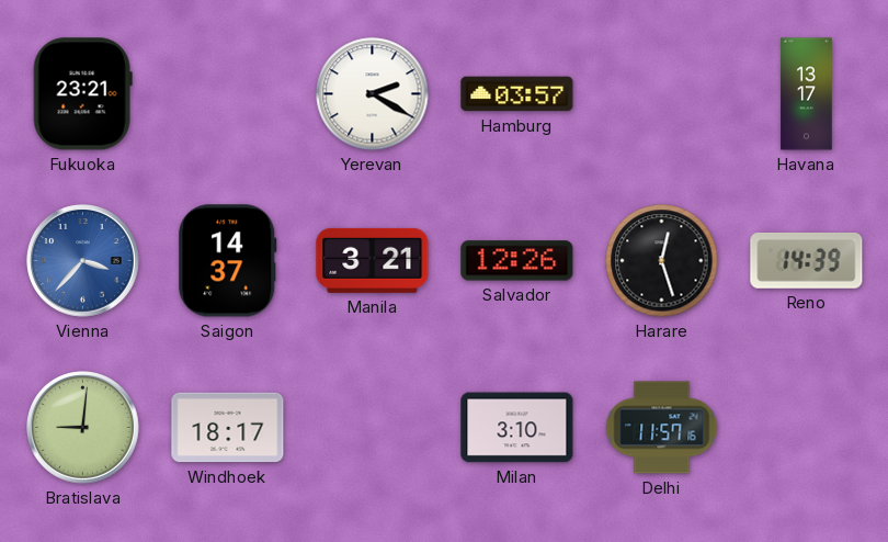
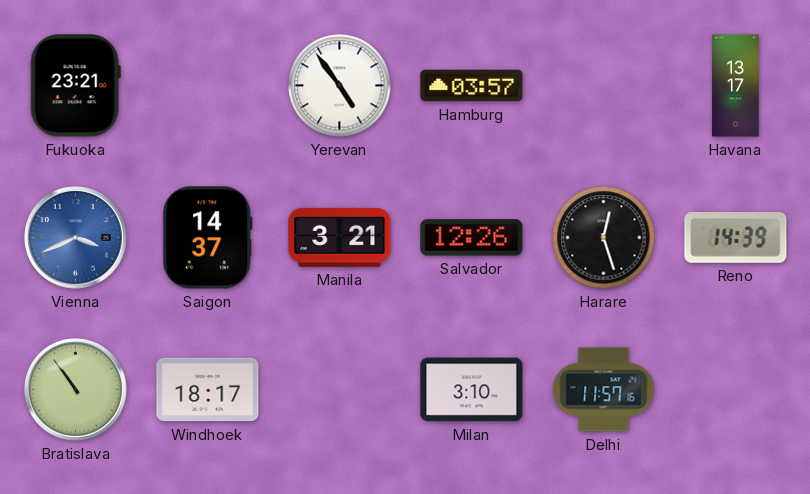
Yerevan: 2:20 -> 4:54
Vienna: 3:37 -> 3:41
Bratislava: 9:01 -> 10:54
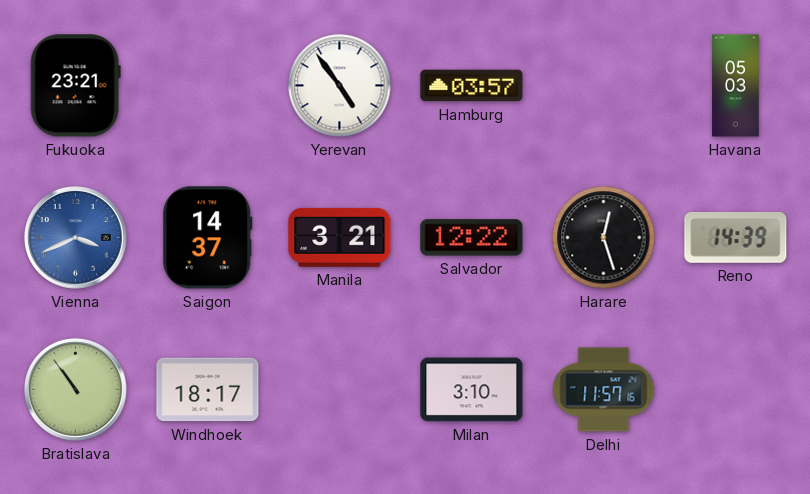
Havana: 13:17 -> 05:03
Salvador: 12:26 -> 12:22
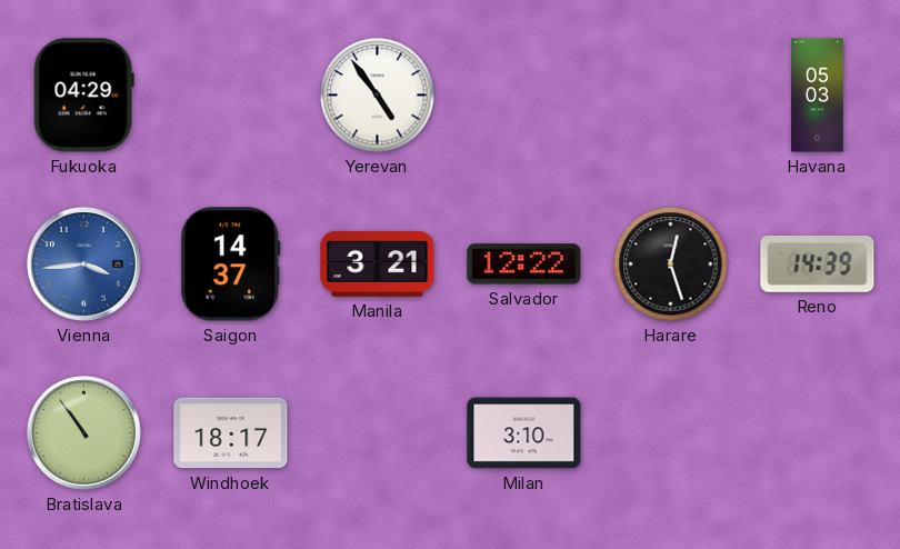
Fukuoka: 23:21 -> 04:29
Hamburg: 03:57 -> none
Vienna: 3:41 -> 3:44
Delhi: 11:57 -> none
